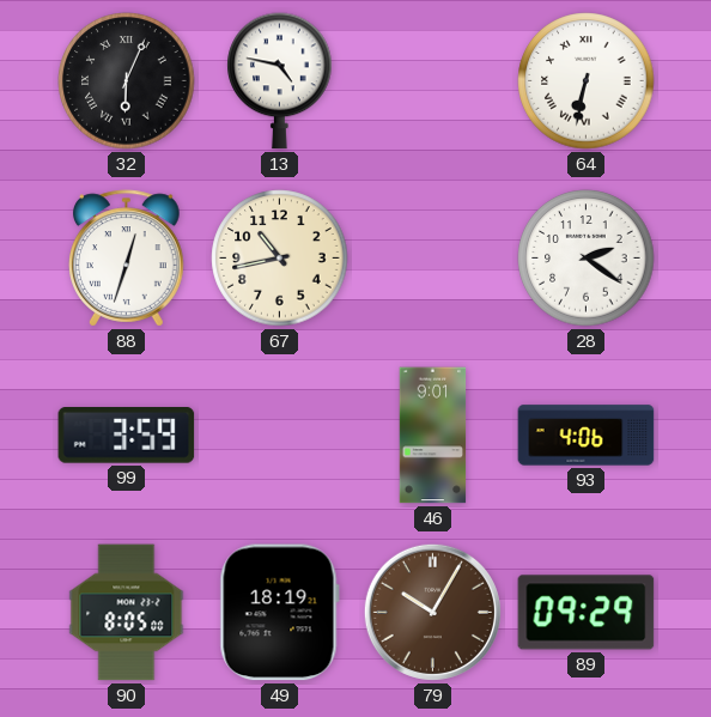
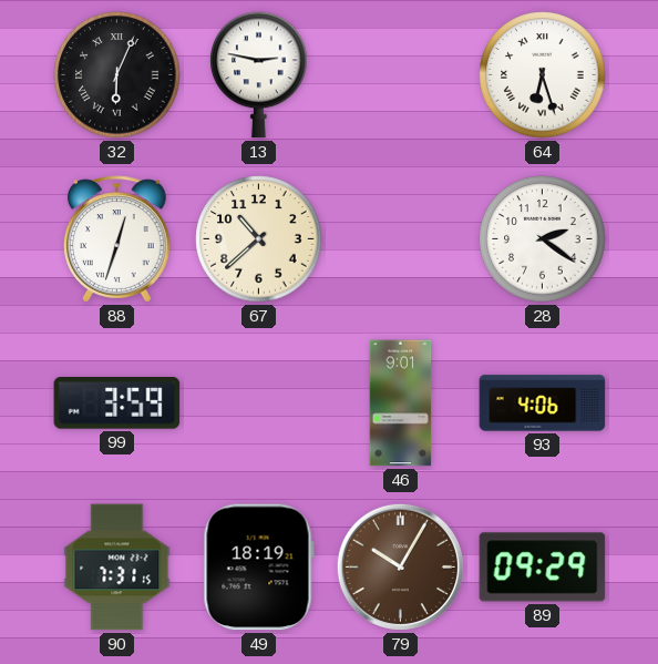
13: 4:47 -> 2:47
64: 6:32 -> 6:27
67: 10:43 -> 10:38
90: 8:05 -> 7:31
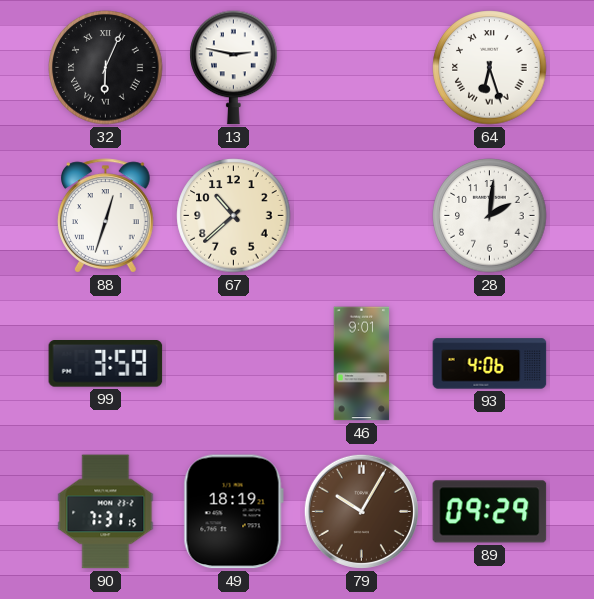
28: 2:21 -> 2:01
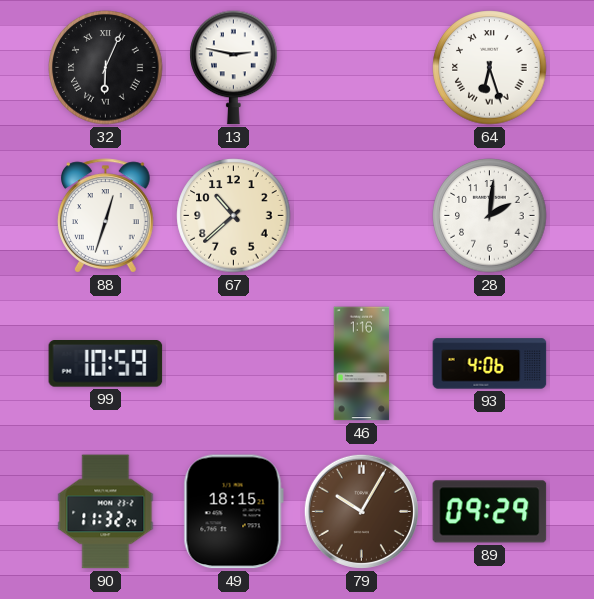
99: 3:59 -> 10:59
46: 9:01 -> 1:16
90: 7:31 -> 11:32
49: 18:19 -> 18:15
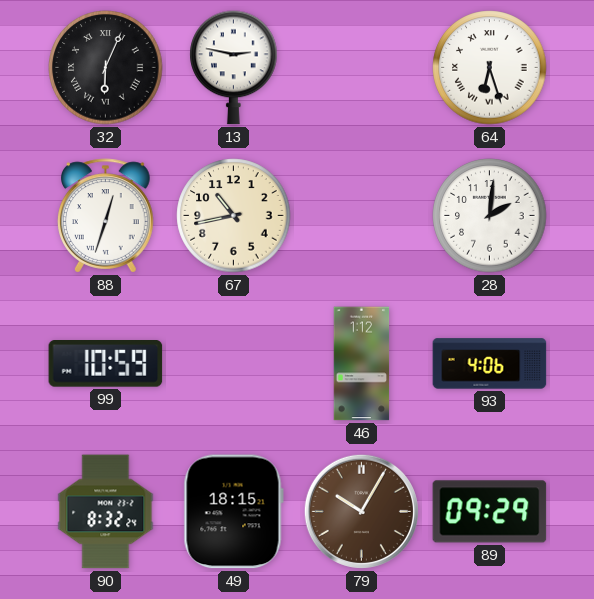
67: 10:38 -> 10:43
46: 1:16 -> 1:12
90: 11:32 -> 8:32
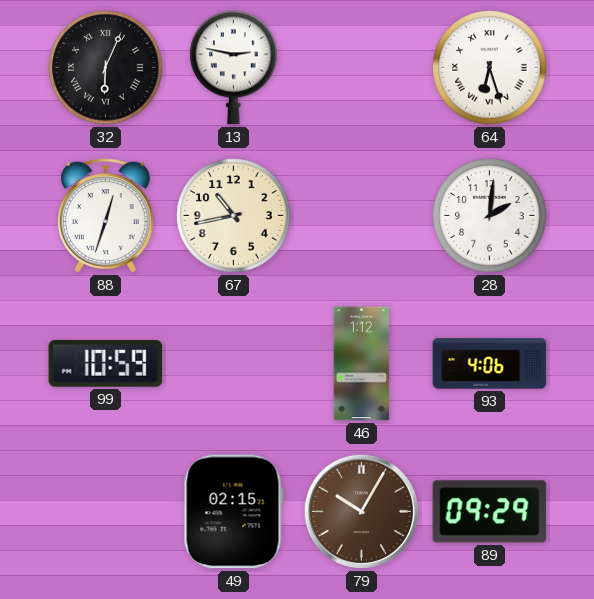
90: 8:32 -> none
49: 18:15 -> 02:15
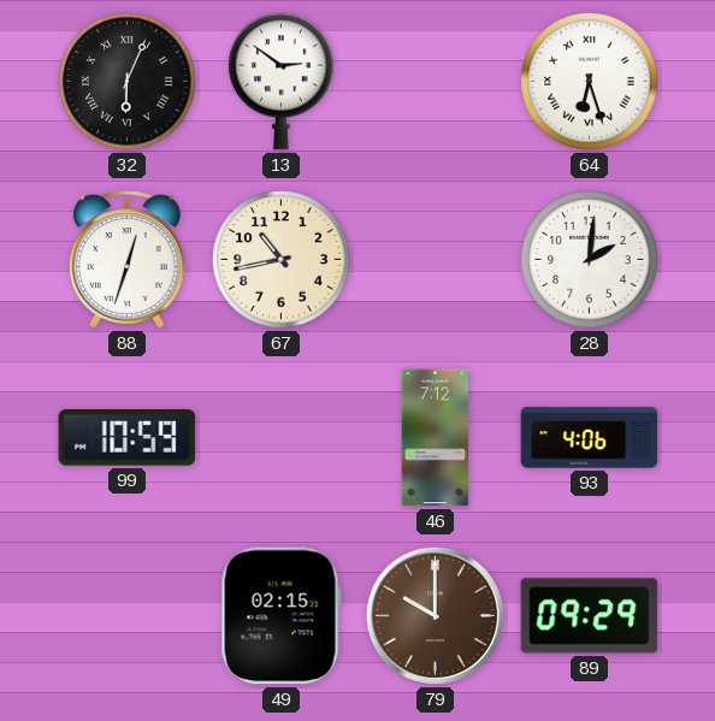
13: 2:47 -> 2:51
46: 1:12 -> 7:12
79: 10:05 -> 10:00
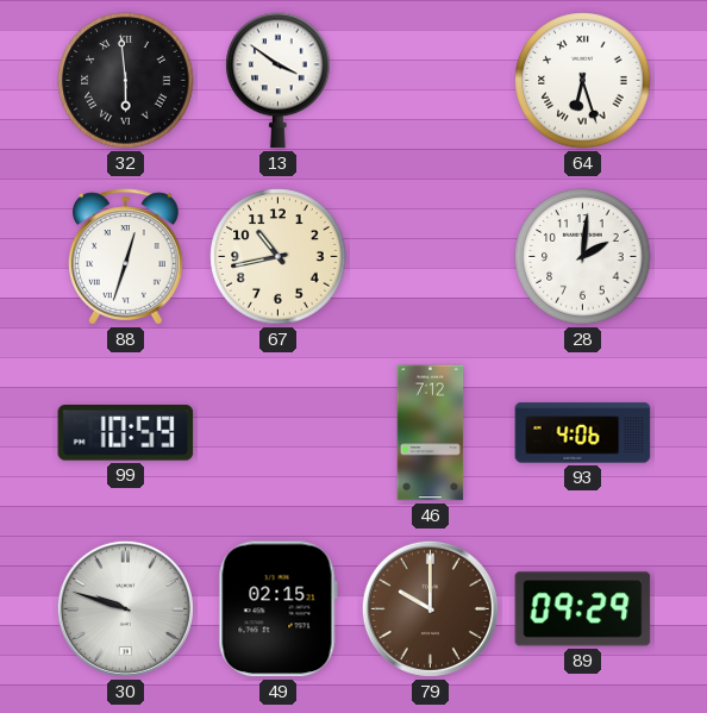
32: 6:04 -> 5:59
13: 2:51 -> 3:51
30: none -> 9:48
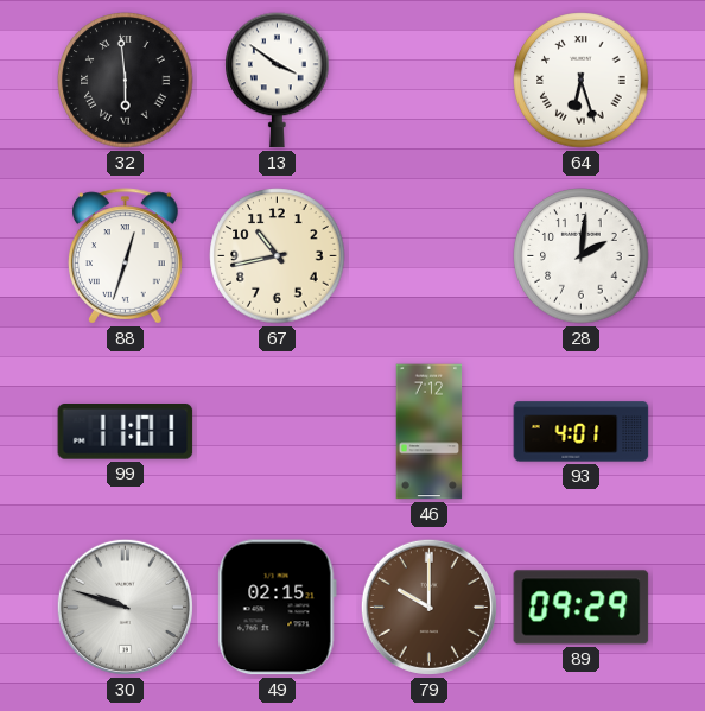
99: 10:59 -> 11:01
93: 4:06 -> 4:01
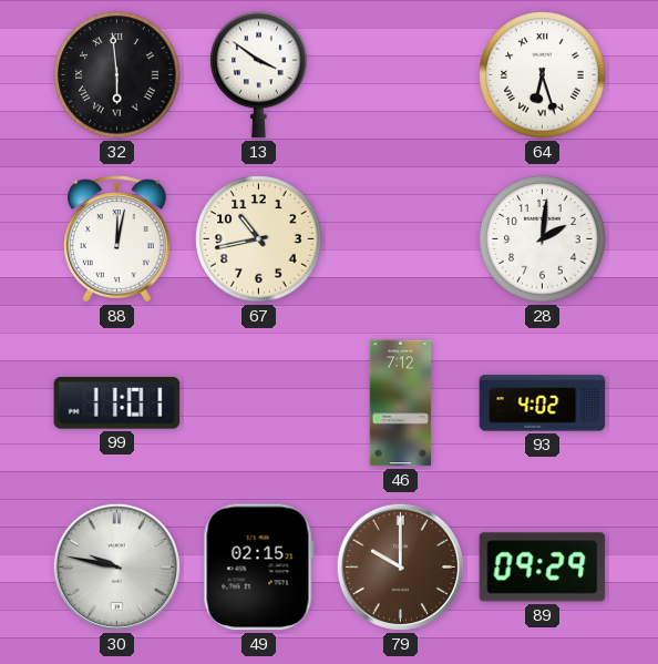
88: 12:33 -> 12:02
93: 4:01 -> 4:02
30: 9:48 -> 9:47
